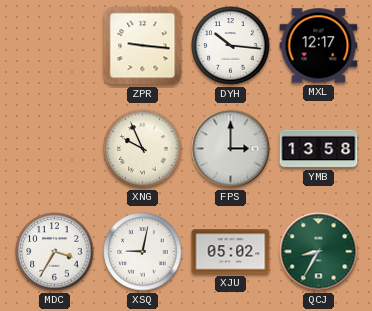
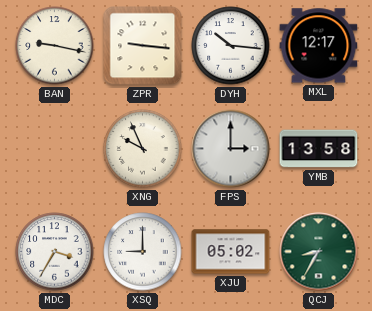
BAN: none -> 9:17
XSQ: 9:02 -> 9:00
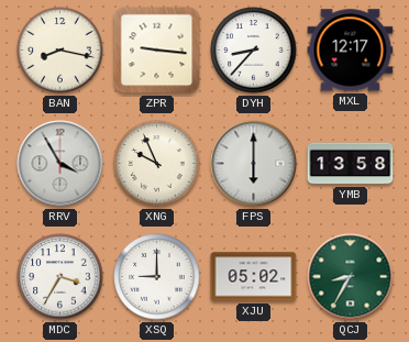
BAN: 9:17 -> 8:17
DYH: 10:16 -> 8:37
RRV: none -> 3:55
FPS: 3:00 -> 6:00
